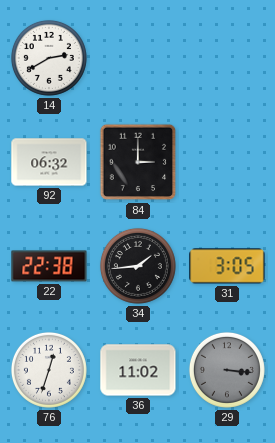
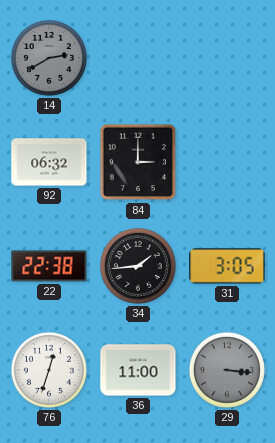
14 dial: white -> grey
36: 11:02 -> 11:00
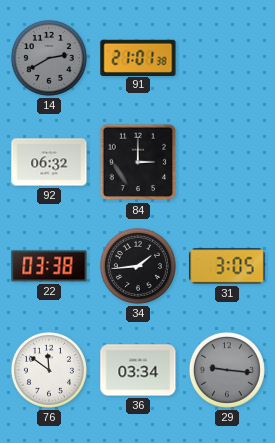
91: none -> 21:01
22: 22:38 -> 03:38
76: 12:33 -> 11:51
36: 11:00 -> 03:34
29: 3:16 -> 9:16
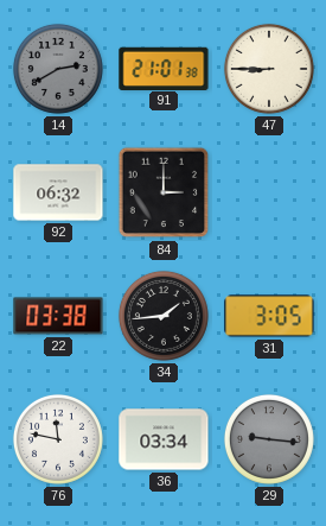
47: none -> 8:45
76: 11:51 -> 11:47
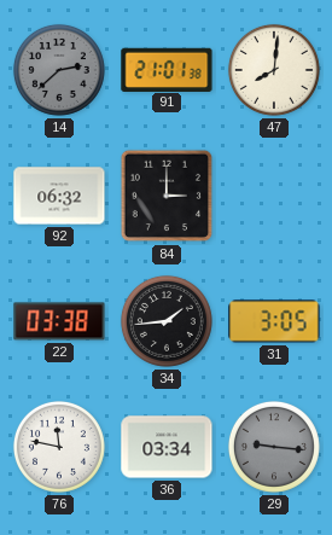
14: 2:40 -> 2:38
47: 8:45 -> 8:01
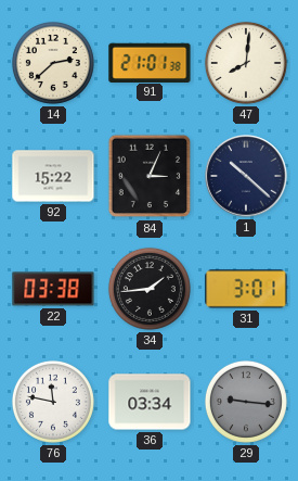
14 dial: grey -> cream
92: 06:32 -> 15:22
84: 3:00 -> 3:04
1: none -> 10:22
31: 3:05 -> 3:01
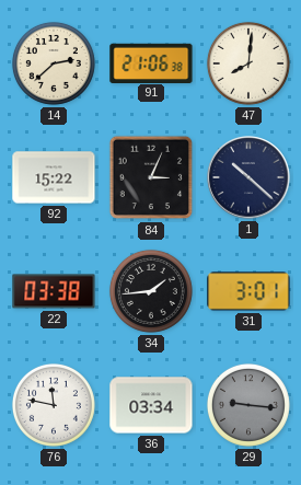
91: 21:01 -> 21:06
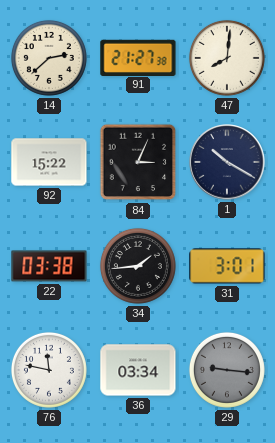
91: 21:06 -> 21:27
1: 10:22 -> 10:20
